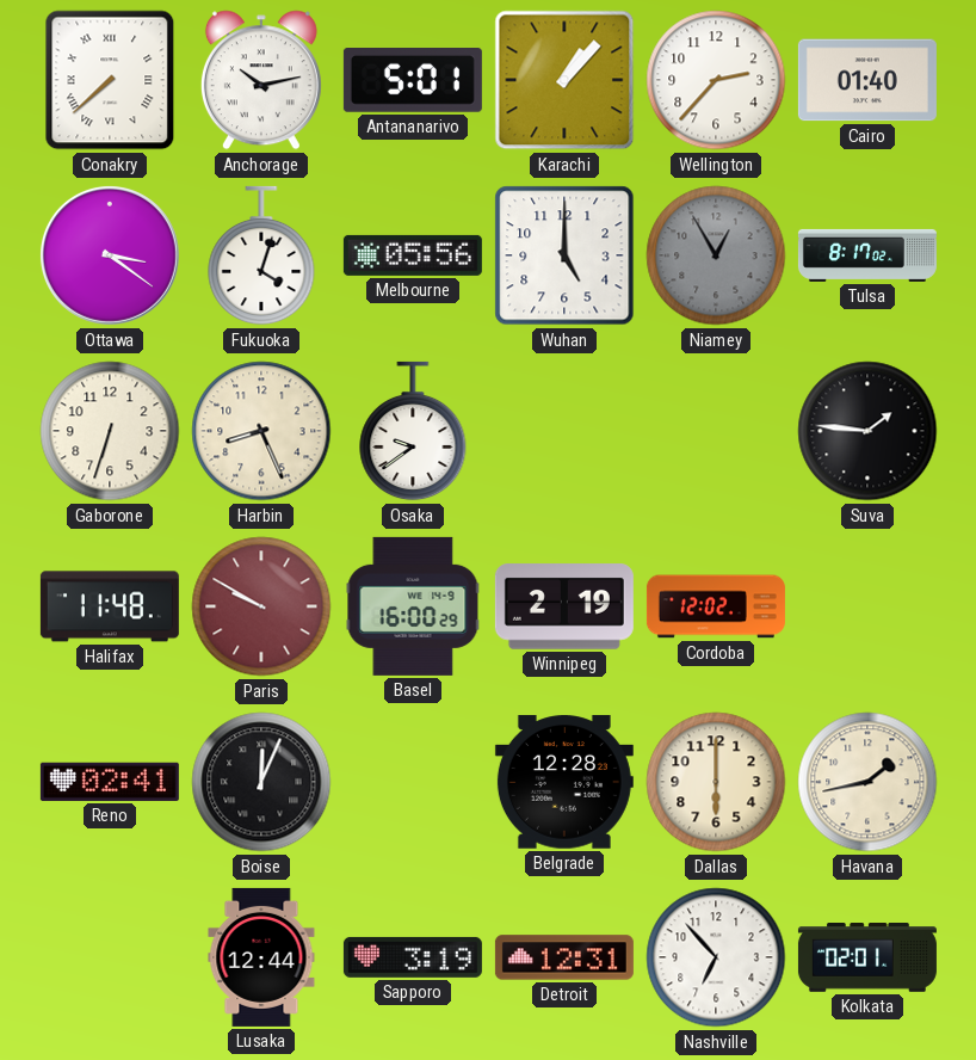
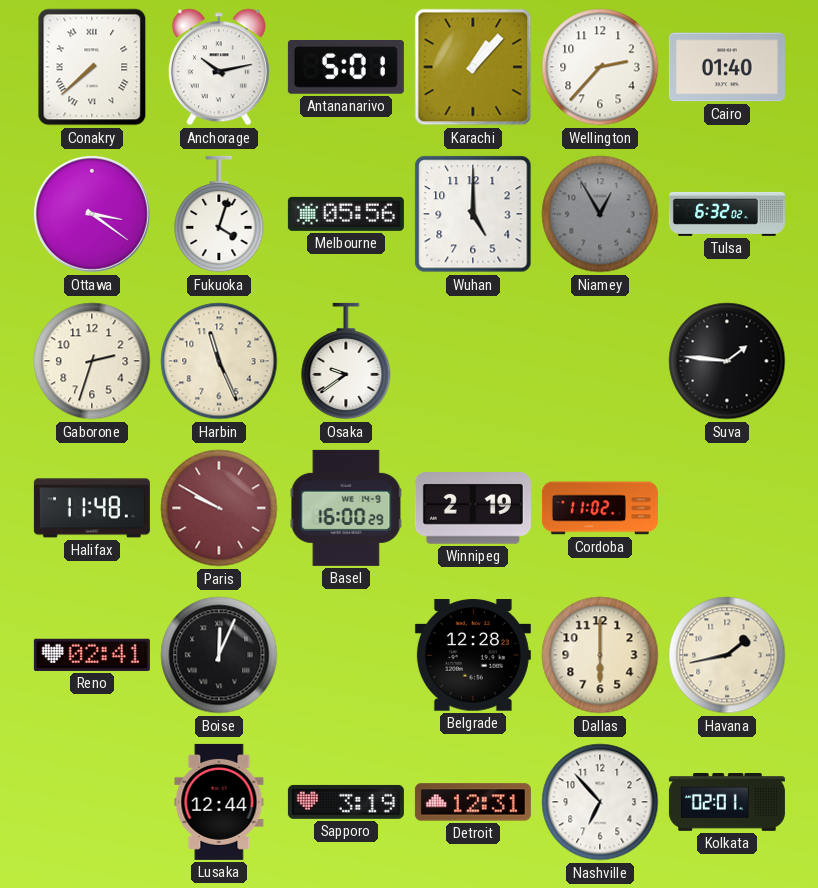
Tulsa: 8:17 -> 6:32
Gaborone: 6:33 -> 2:33
Harbin: 8:26 -> 11:26
Cordoba: 12:02 -> 11:02
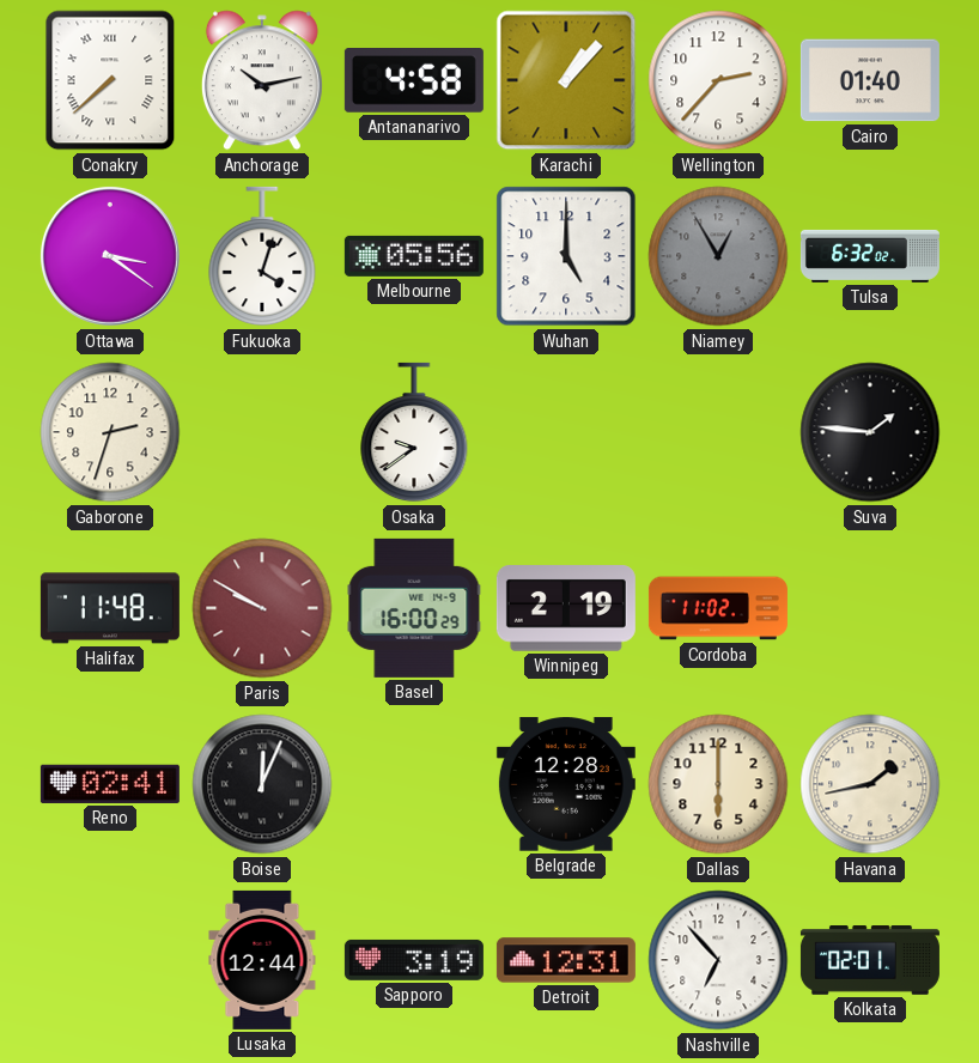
Antananarivo: 5:01 -> 4:58
Harbin: 11:26 -> none
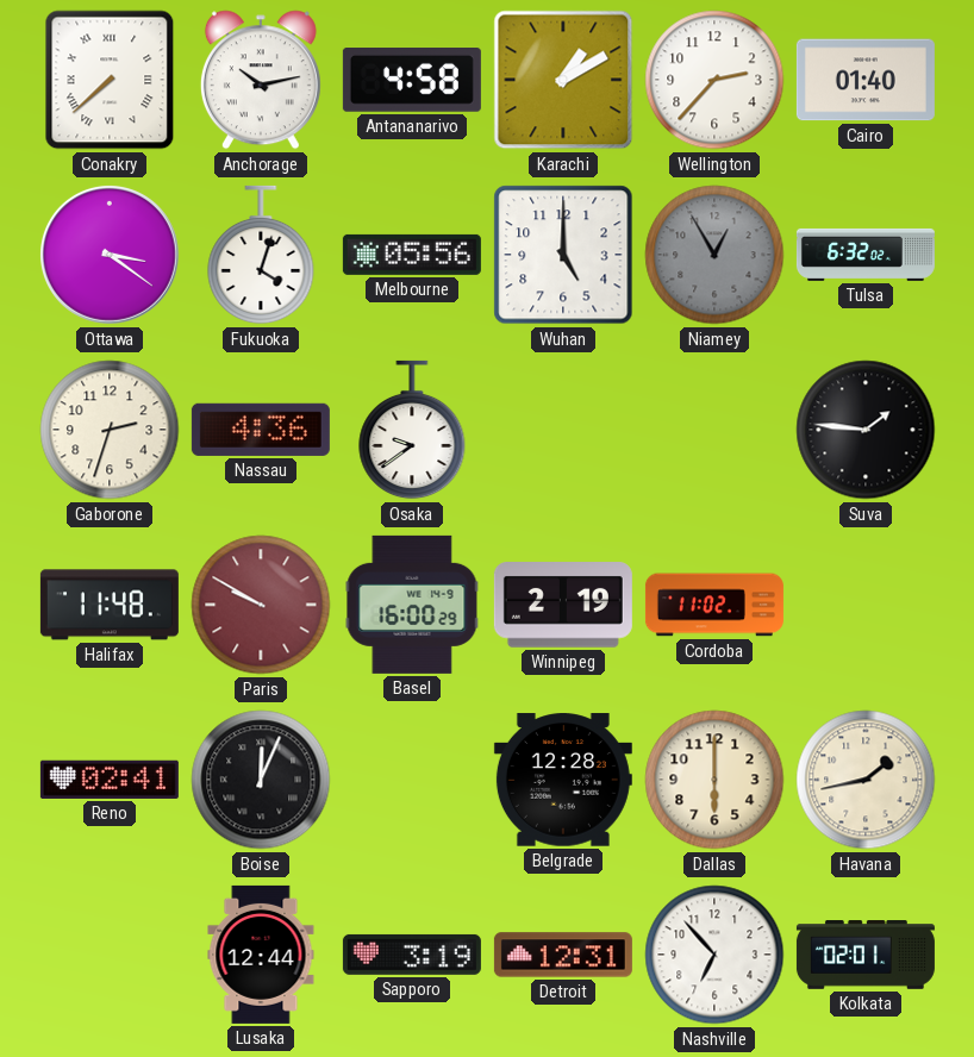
Karachi: 1:07 -> 1:10
Nassau: none -> 4:36
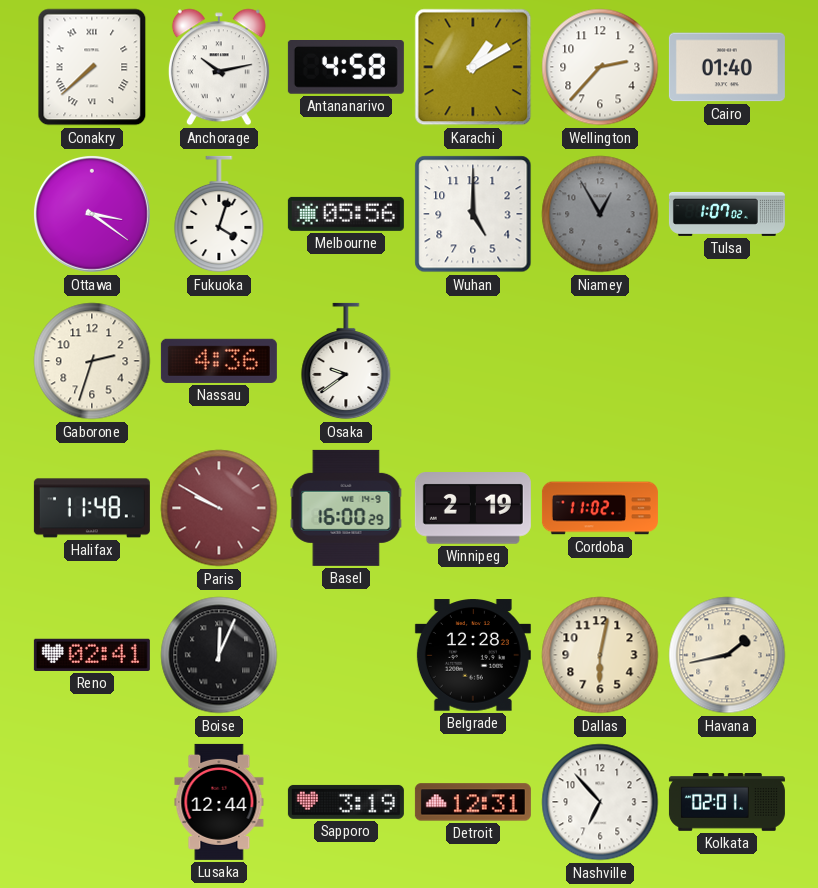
Tulsa: 6:32 -> 1:07
Suva: 1:46 -> none
Dallas: 6:00 -> 6:02
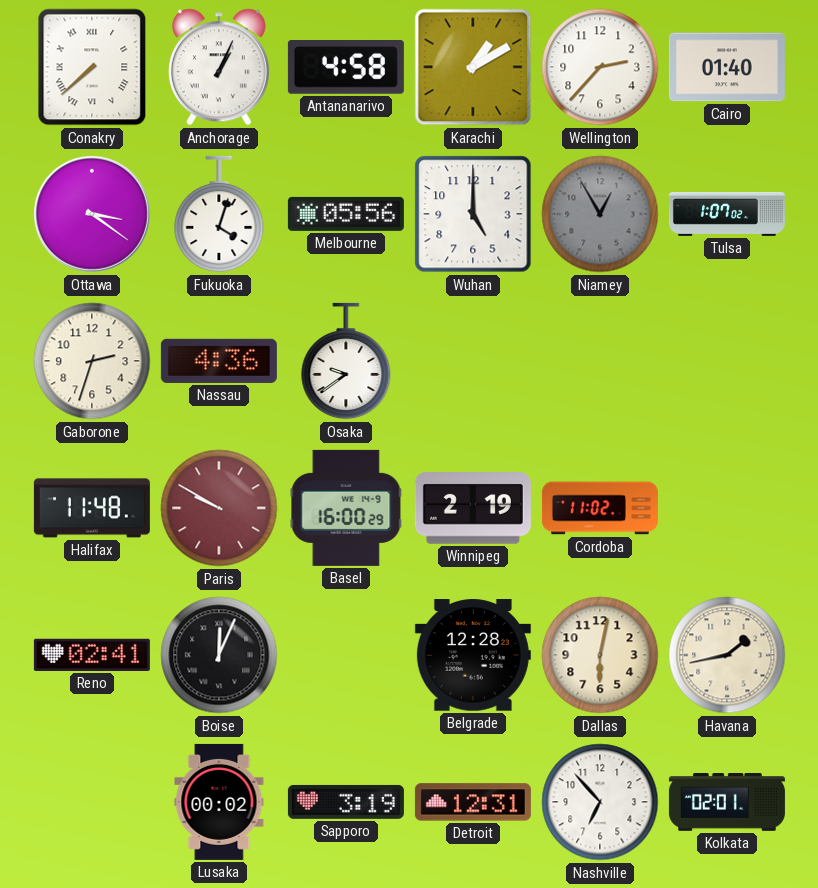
Anchorage: 10:13 -> 1:04
Lusaka: 12:44 -> 00:02
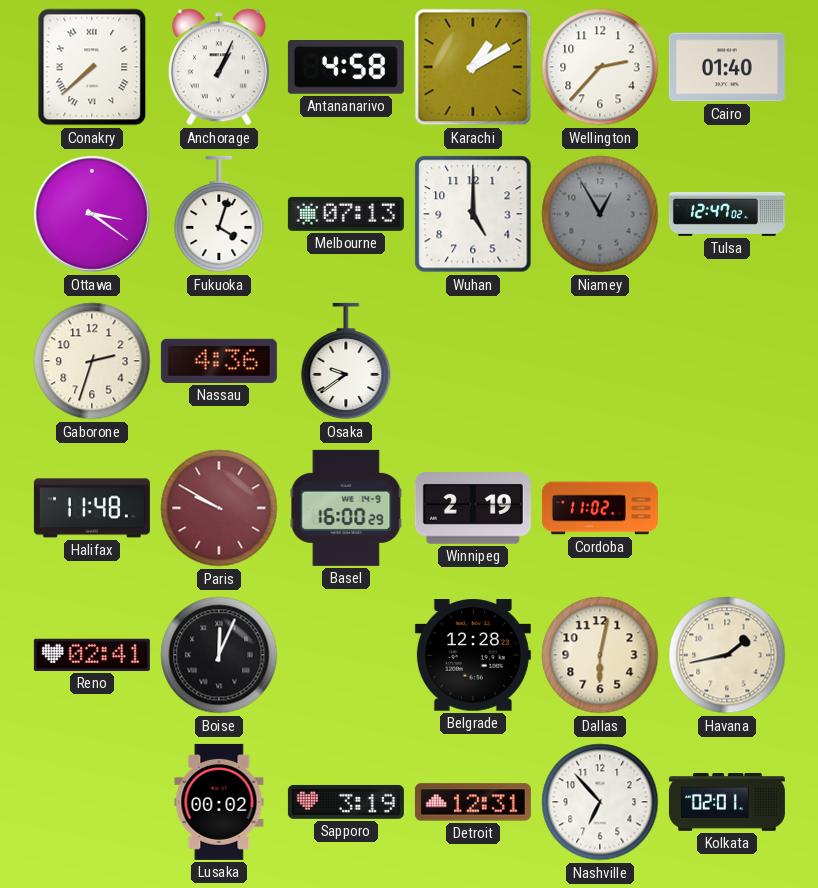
Melbourne: 05:56 -> 07:13
Tulsa: 1:07 -> 12:47
